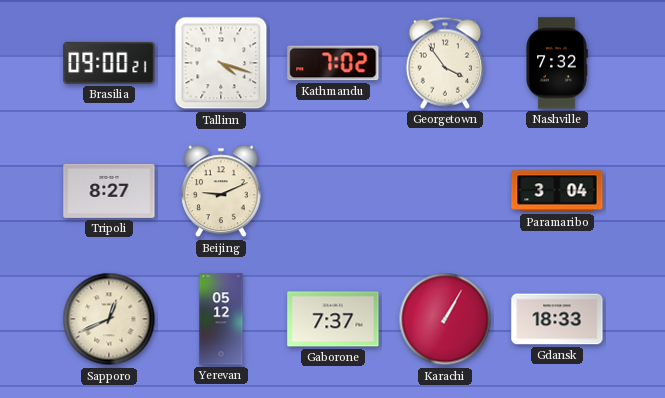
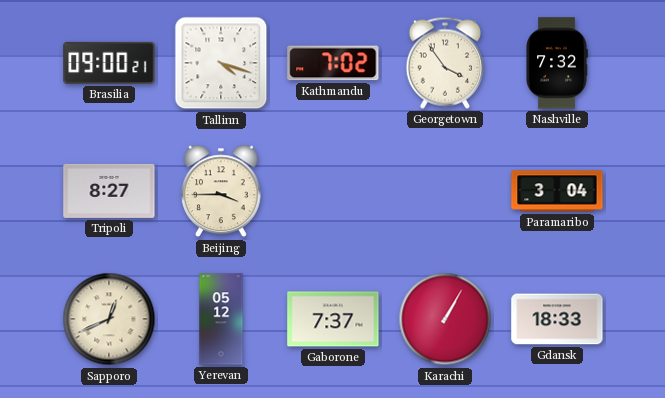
Beijing: 9:11 -> 3:45
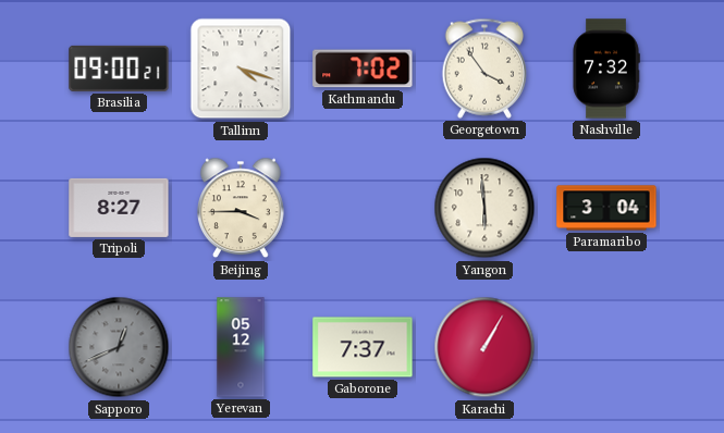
Yangon: none -> 5:59
Sapporo dial: cream -> grey
Gdansk: 18:33 -> none
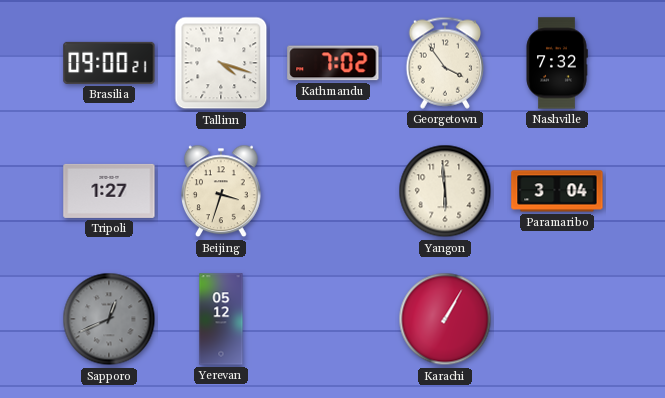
Tripoli: 8:27 -> 1:27
Beijing: 3:45 -> 3:33
Gaborone: 7:37 -> none
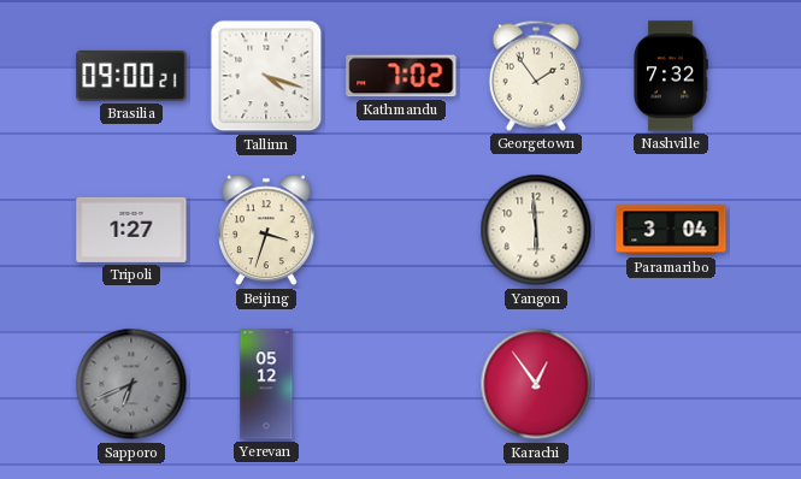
Georgetown: 3:54 -> 1:54
Sapporo: 12:41 -> 6:41
Karachi: 1:05 -> 12:54
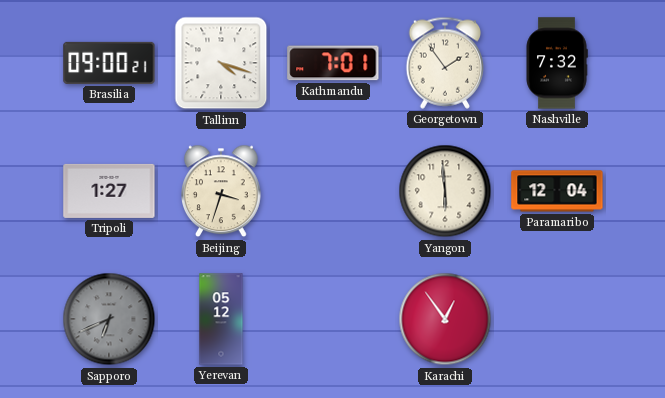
Kathmandu: 7:02 -> 7:01
Paramaribo: 3:04 -> 12:04
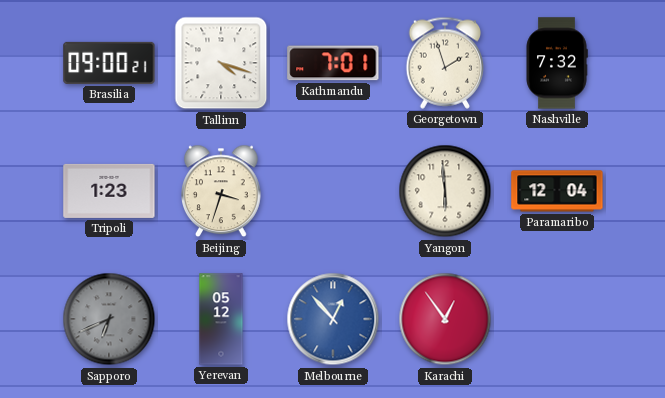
Georgetown: 1:54 -> 1:57
Tripoli: 1:27 -> 1:23
Melbourne: none -> 12:53
